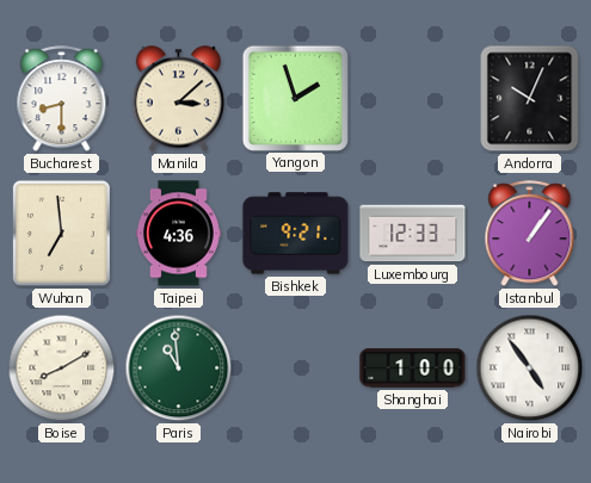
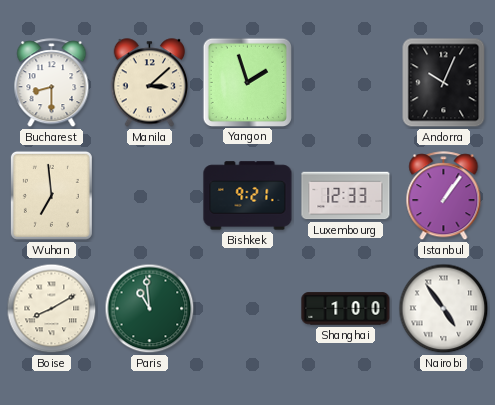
Taipei: 4:36 -> none
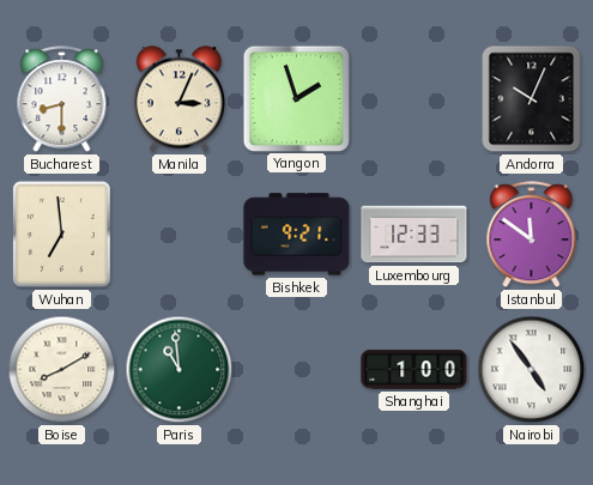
Manila: 3:08 -> 3:04
Istanbul: 1:06 -> 11:51
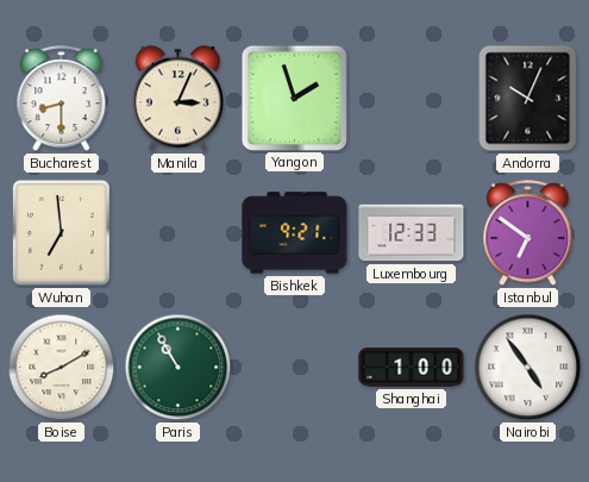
Istanbul: 11:51 -> 6:51
Paris: 10:59 -> 10:55
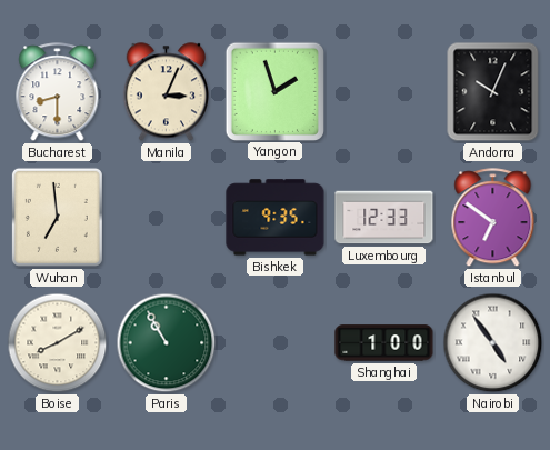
Bishkek: 9:21 -> 9:35
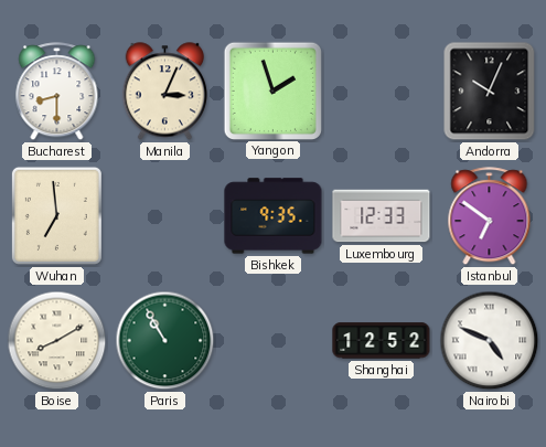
Shanghai: 1:00 -> 12:52
Nairobi: 4:54 -> 4:49
